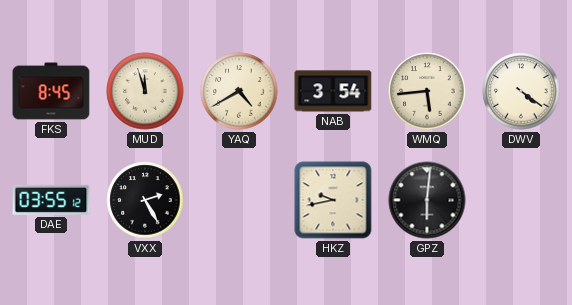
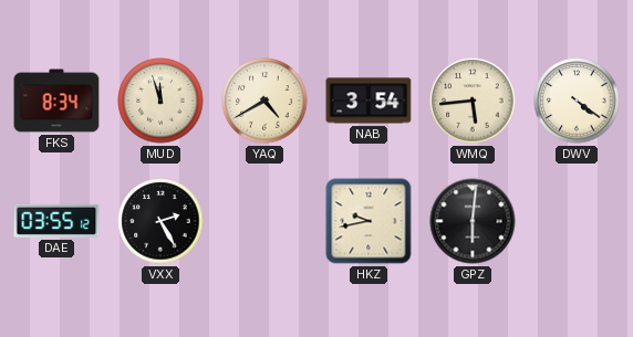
FKS: 8:45 -> 8:34
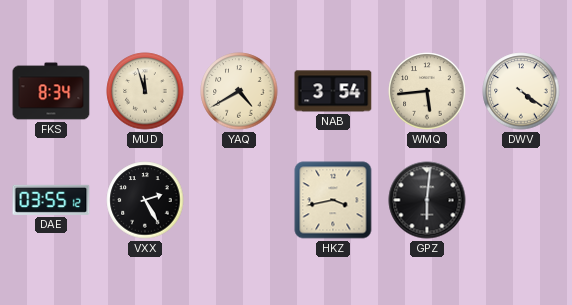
HKZ: 9:43 -> 3:43
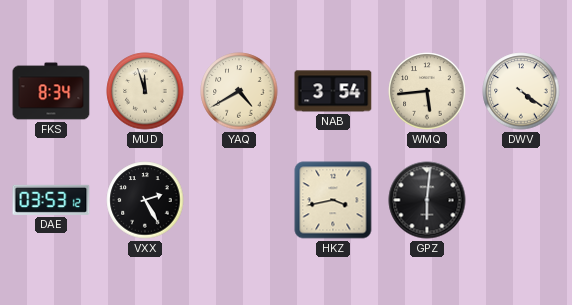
DAE: 03:55 -> 03:53
